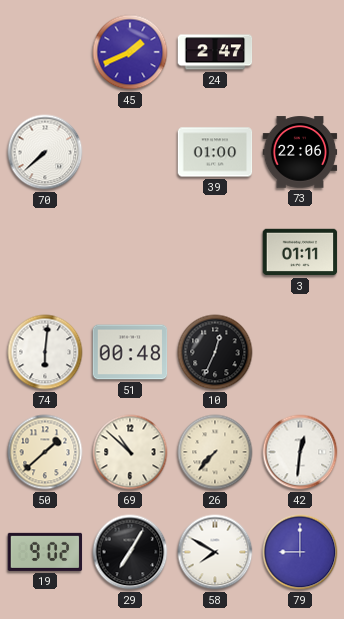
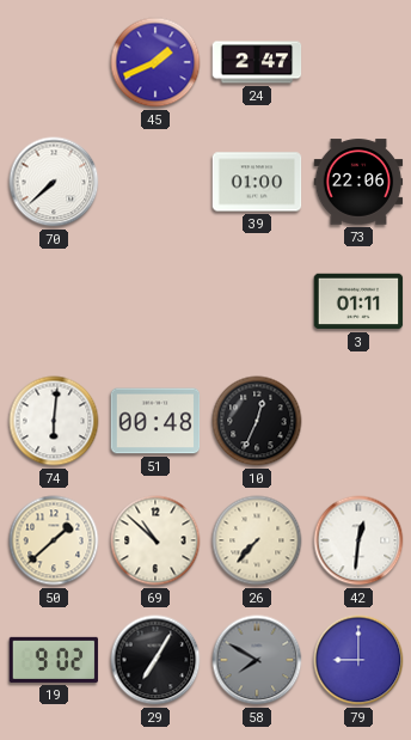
58 dial: white -> grey
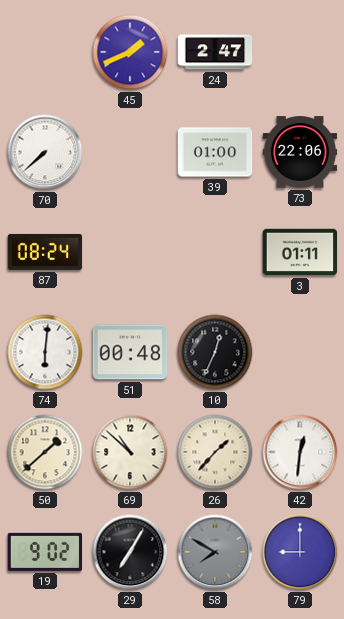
87: none -> 08:24
26: 7:37 -> 1:37
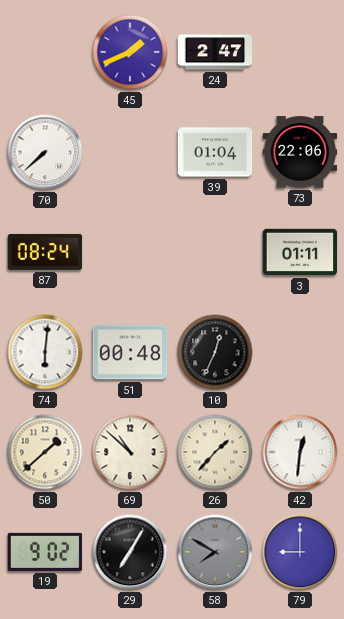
39: 01:00 -> 01:04
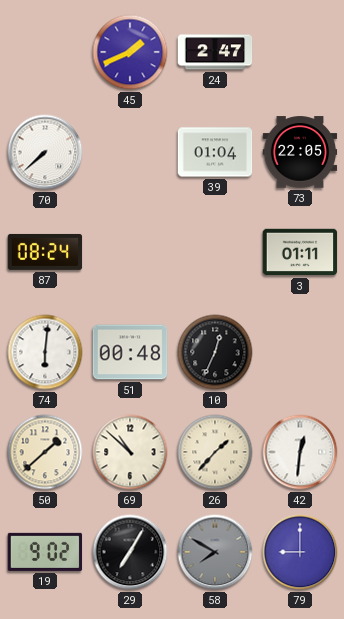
73: 22:06 -> 22:05
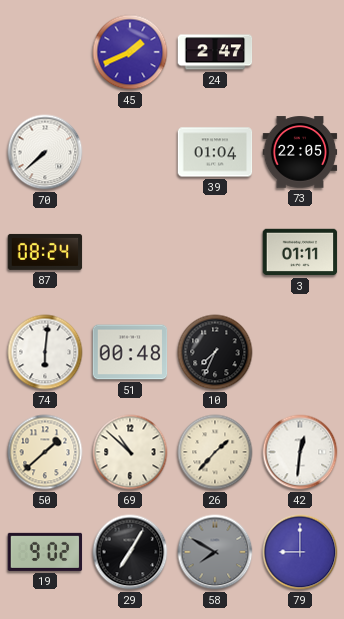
10: 12:34 -> 7:34
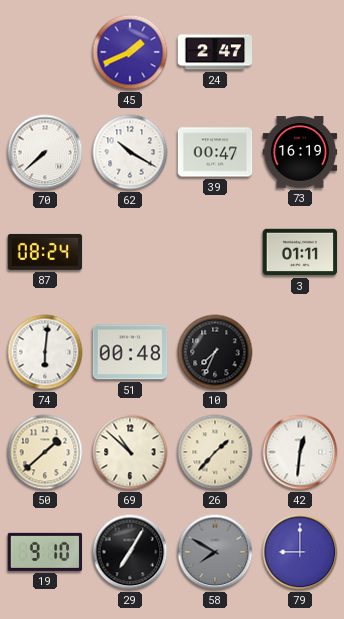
62: none -> 10:20
39: 01:04 -> 00:47
73: 22:05 -> 16:19
19: 9:02 -> 9:10
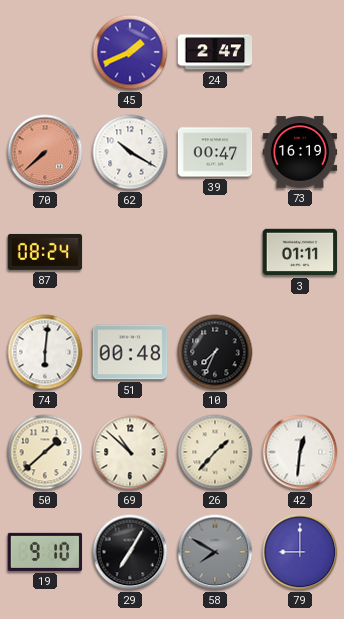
70 dial: white -> salmon
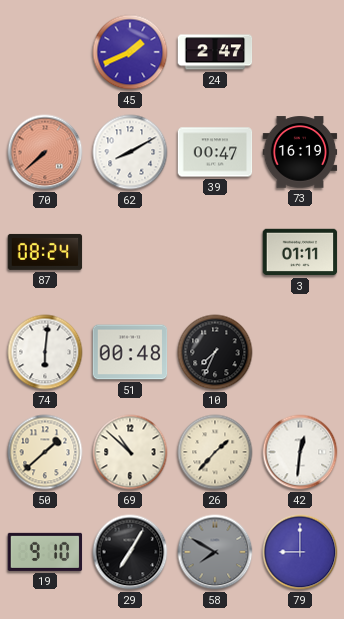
62: 10:20 -> 8:10
